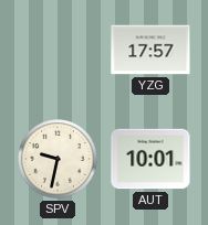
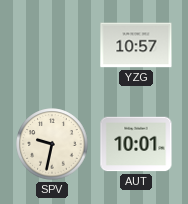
YZG: 17:57 -> 10:57
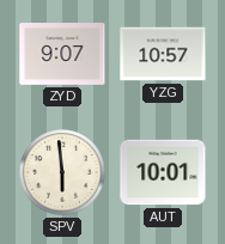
ZYD: none -> 9:07
SPV: 9:32 -> 5:59
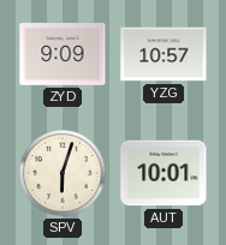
ZYD: 9:07 -> 9:09
SPV: 5:59 -> 6:03
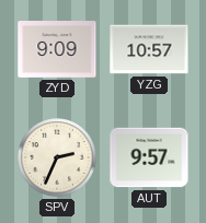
SPV: 6:03 -> 2:34
AUT: 10:01 -> 9:57
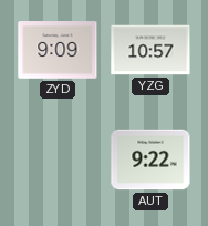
SPV: 2:34 -> none
AUT: 9:57 -> 9:22
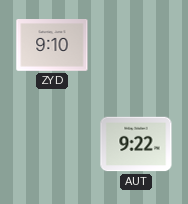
ZYD: 9:09 -> 9:10
YZG: 10:57 -> none
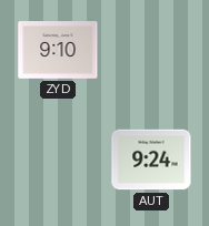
AUT: 9:22 -> 9:24
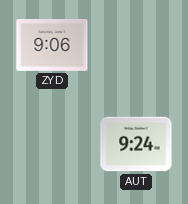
ZYD: 9:10 -> 9:06
